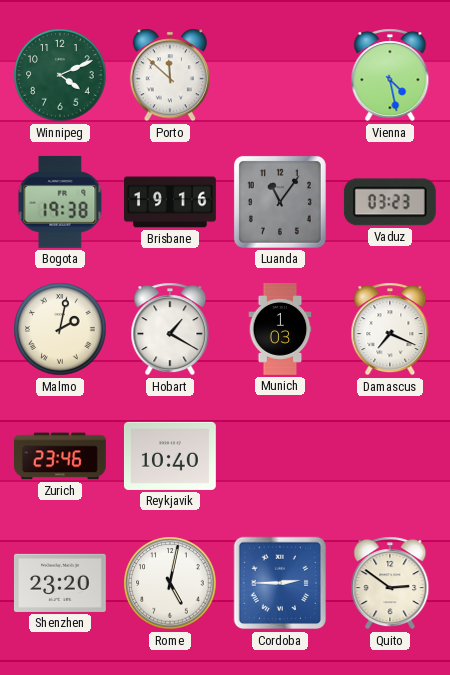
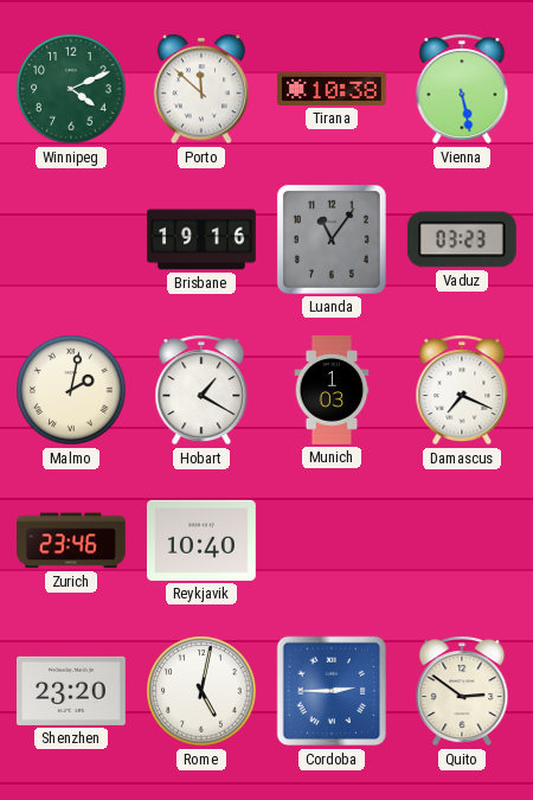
Tirana: none -> 10:38
Vienna: 4:28 -> 5:28
Bogota: 19:38 -> none
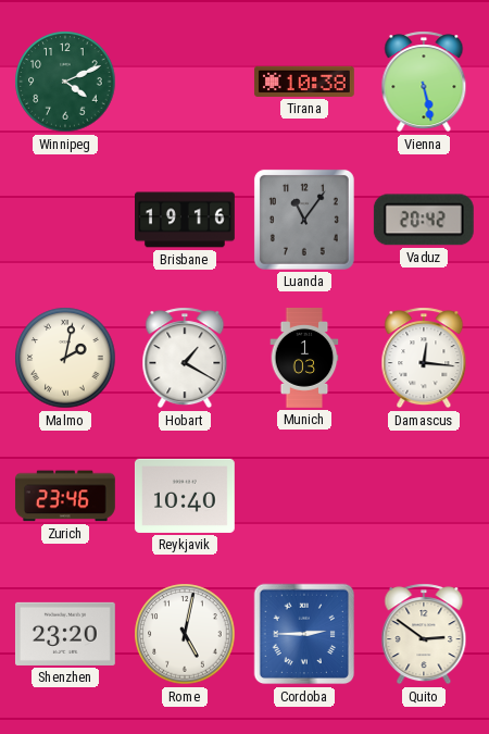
Porto: 11:52 -> none
Vaduz: 03:23 -> 20:42
Damascus: 7:19 -> 12:16
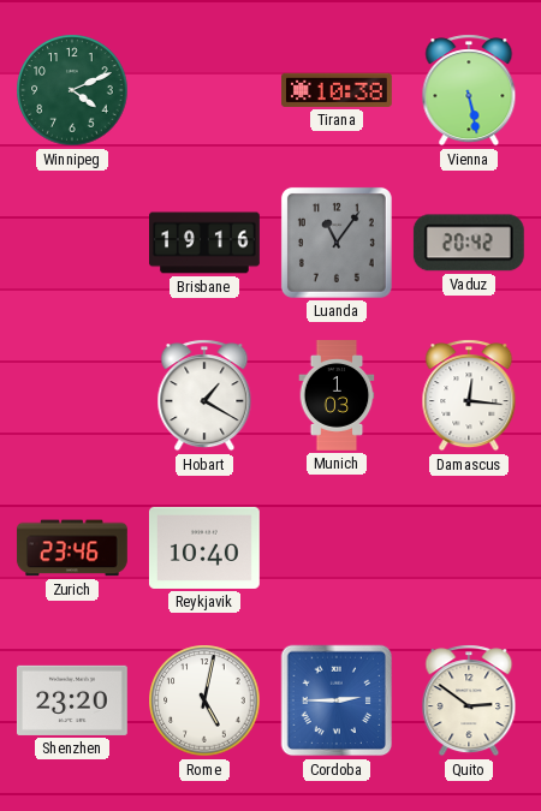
Malmo: 2:02 -> none
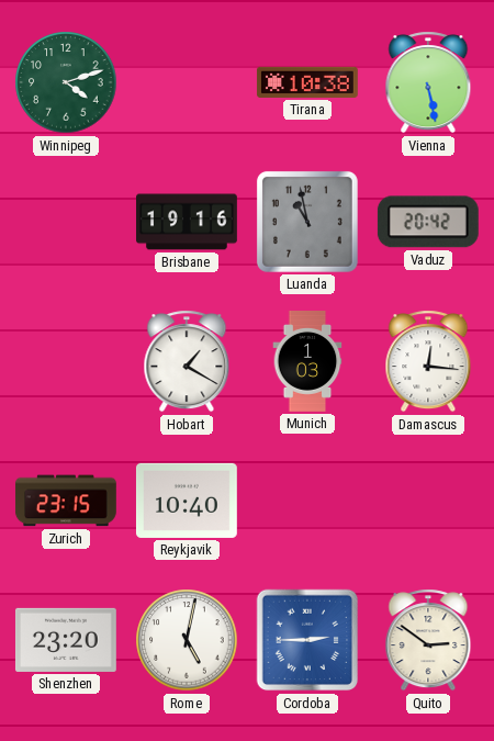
Winnipeg: 4:11 -> 4:12
Luanda: 11:06 -> 10:58
Zurich: 23:46 -> 23:15
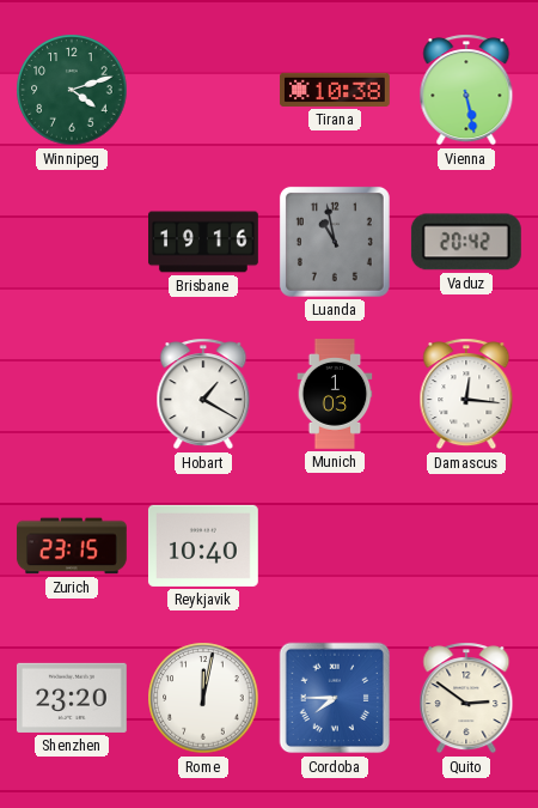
Rome: 5:02 -> 12:02
Cordoba: 2:45 -> 7:45
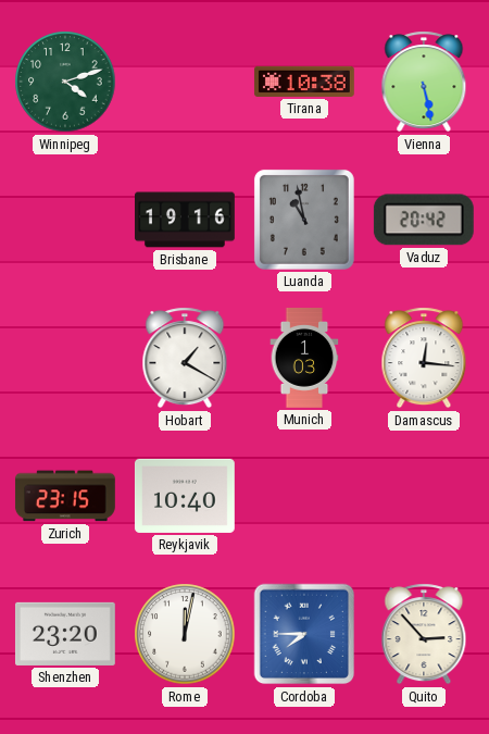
Quito: 2:51 -> 2:53
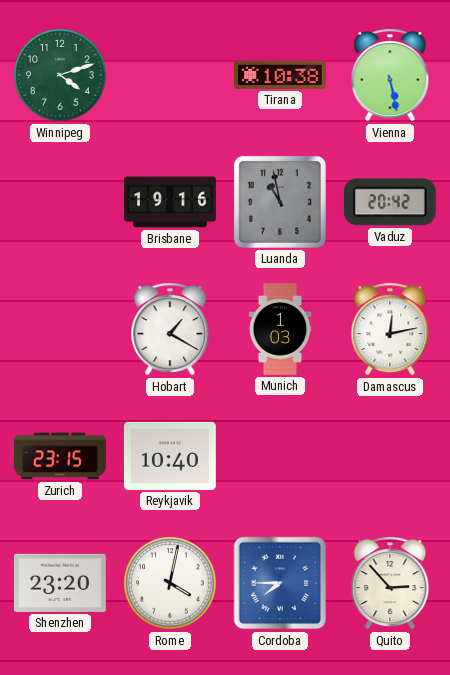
Damascus: 12:16 -> 12:13
Rome: 12:02 -> 4:02
